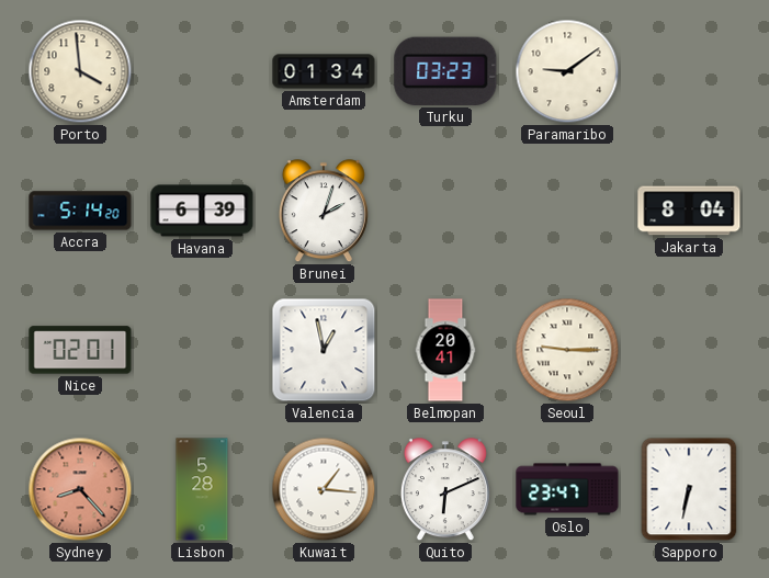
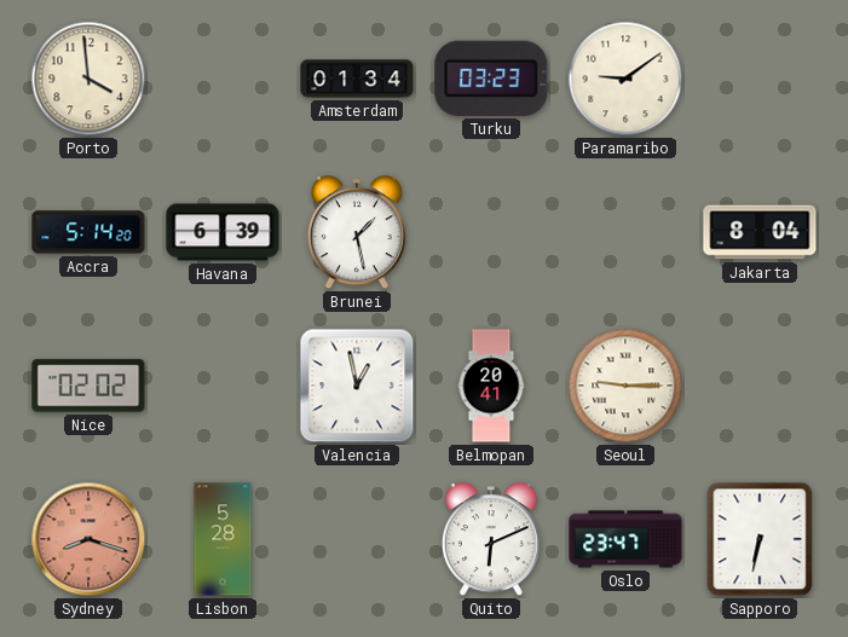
Brunei: 2:03 -> 1:28
Nice: 02:01 -> 02:02
Sydney: 8:23 -> 8:18
Kuwait: 1:16 -> none
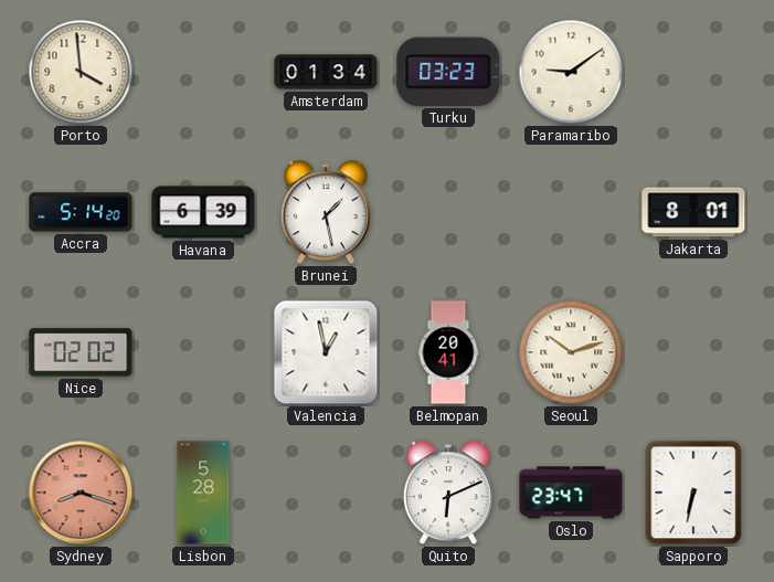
Jakarta: 8:04 -> 8:01
Seoul: 9:15 -> 10:12
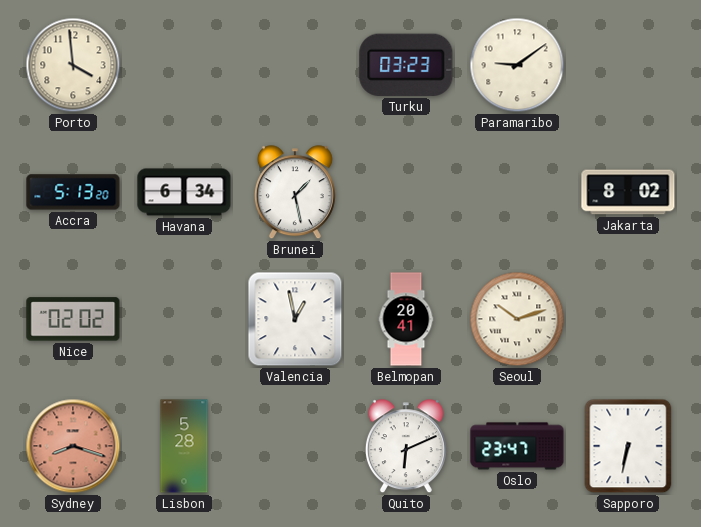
Amsterdam: 01:34 -> none
Accra: 5:14 -> 5:13
Havana: 6:39 -> 6:34
Jakarta: 8:01 -> 8:02
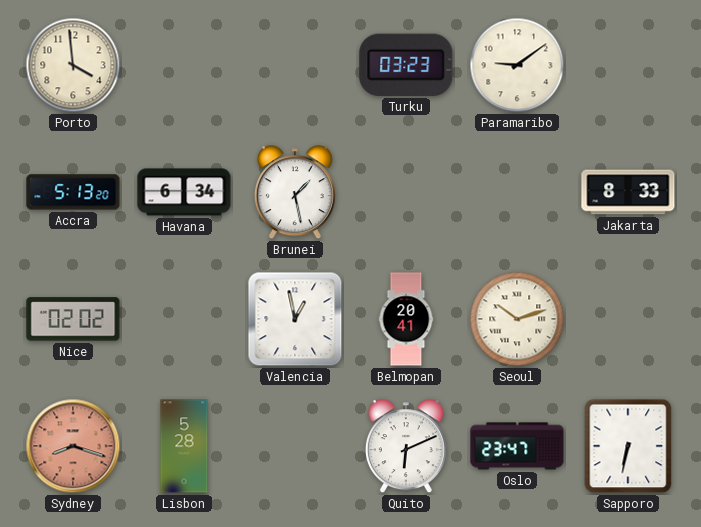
Jakarta: 8:02 -> 8:33
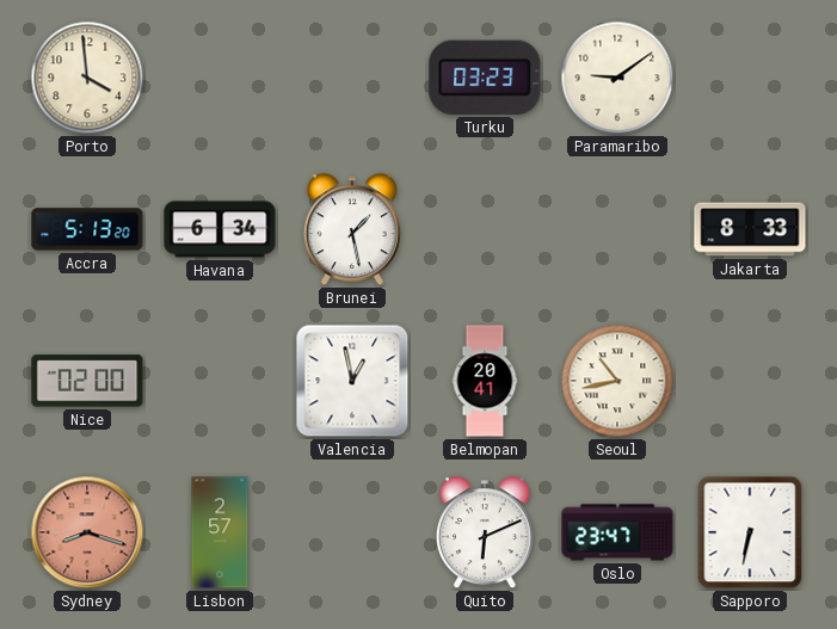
Nice: 02:02 -> 02:00
Seoul: 10:12 -> 10:43
Lisbon: 5:28 -> 2:57
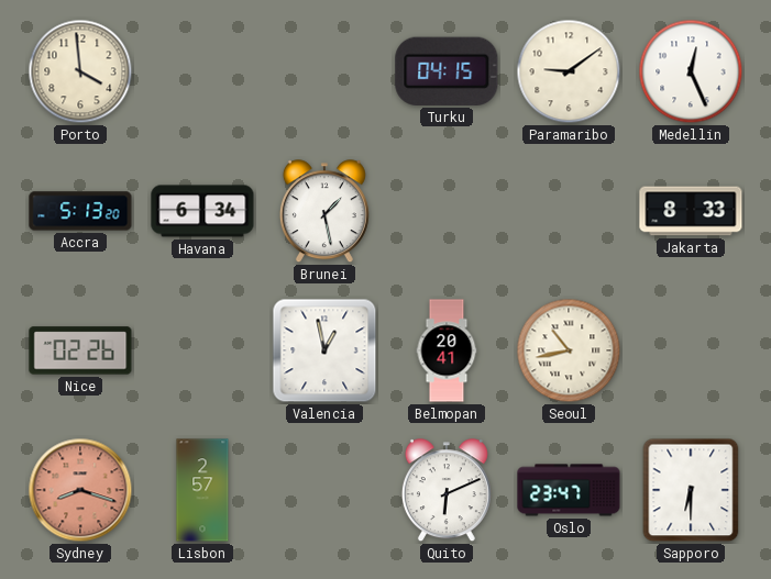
Turku: 03:23 -> 04:15
Medellin: none -> 12:26
Nice: 02:00 -> 02:26
Sapporo: 6:32 -> 6:30
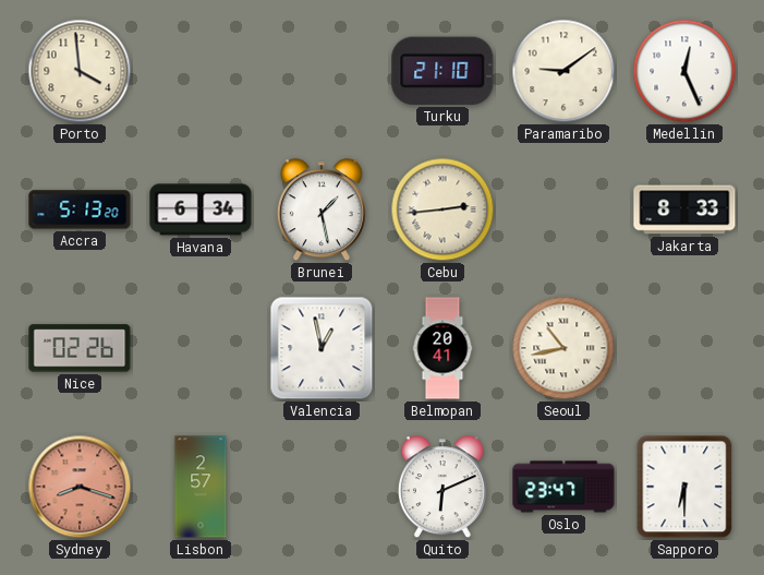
Turku: 04:15 -> 21:10
Cebu: none -> 2:44
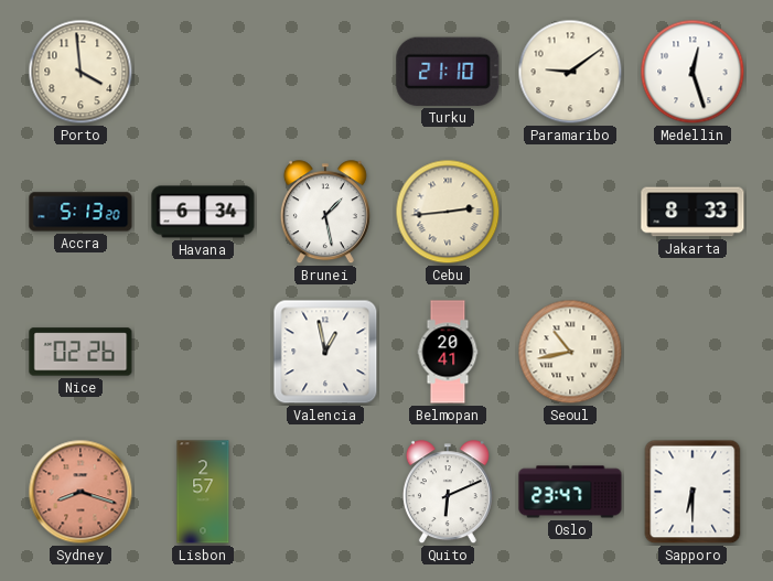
Medellin: 12:26 -> 12:27
